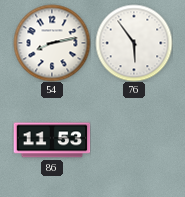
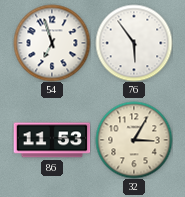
54: 8:13 -> 6:57
32: none -> 3:05
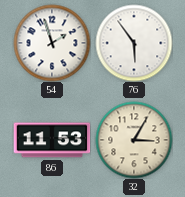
54: 6:57 -> 1:57
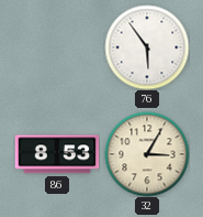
54: 1:57 -> none
86: 11:53 -> 8:53
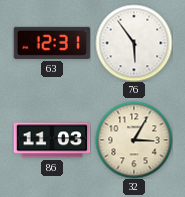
63: none -> 12:31
86: 8:53 -> 11:03
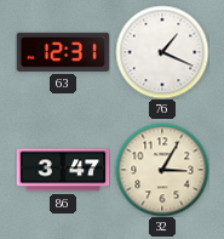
76: 5:54 -> 1:19
86: 11:03 -> 3:47
